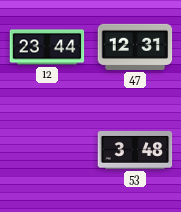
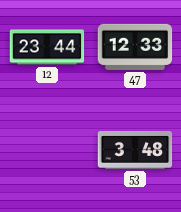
47: 12:31 -> 12:33
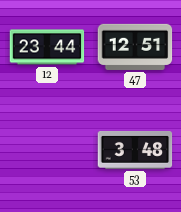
47: 12:33 -> 12:51
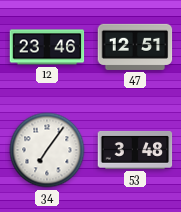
12: 23:44 -> 23:46
34: none -> 7:06
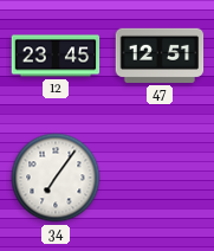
12: 23:46 -> 23:45
53: 3:48 -> none
